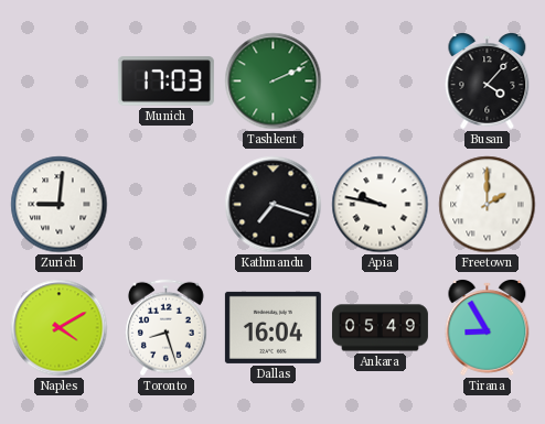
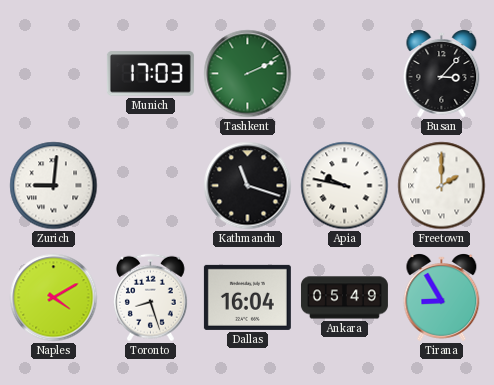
Busan: 4:07 -> 3:07
Kathmandu: 7:18 -> 11:18
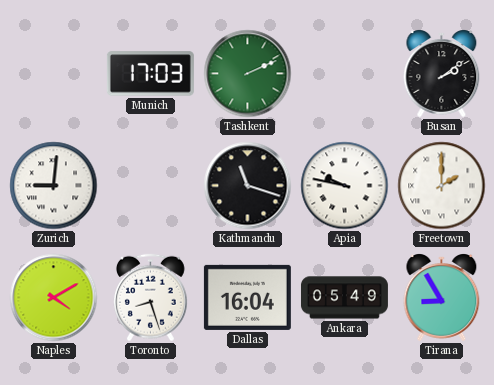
Busan: 3:07 -> 2:09
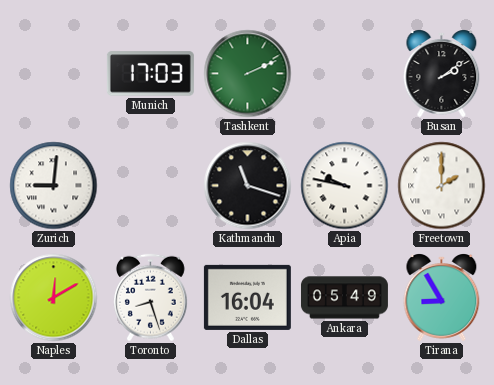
Naples: 4:10 -> 12:10
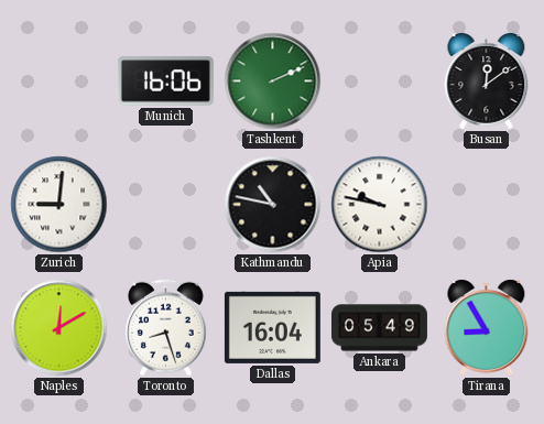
Munich: 17:03 -> 16:06
Busan: 2:09 -> 12:09
Kathmandu: 11:18 -> 10:47
Freetown: 2:00 -> none
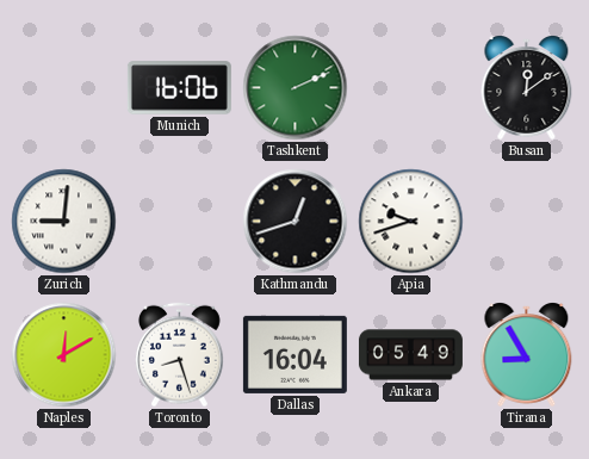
Kathmandu: 10:47 -> 12:42
Apia: 9:47 -> 9:42
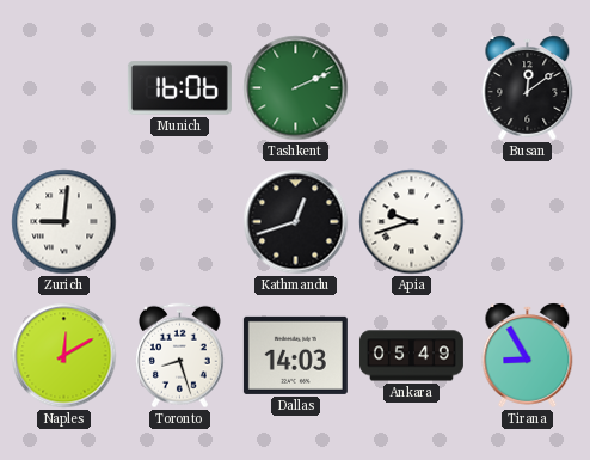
Dallas: 16:04 -> 14:03
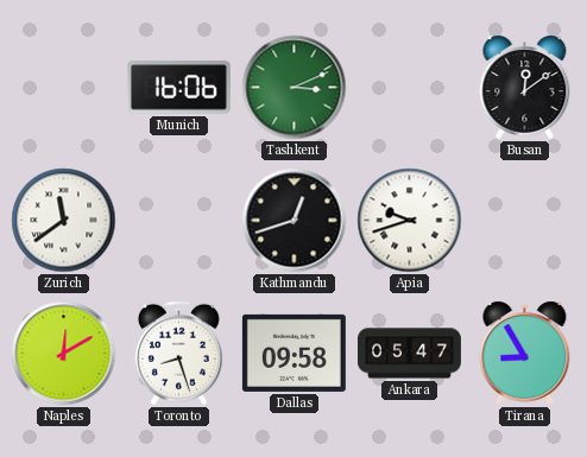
Tashkent: 2:11 -> 3:11
Zurich: 9:01 -> 11:39
Dallas: 14:03 -> 09:58
Ankara: 05:49 -> 05:47
